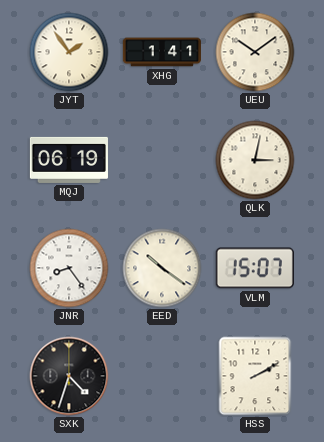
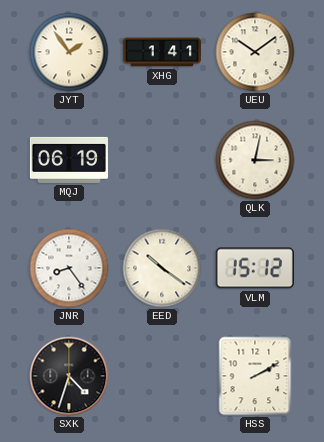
VLM: 15:07 -> 15:12
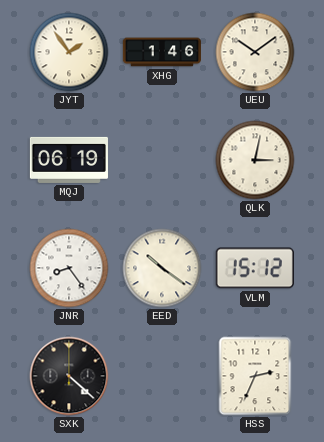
XHG: 1:41 -> 1:46
SXK: 4:33 -> 4:22
HSS: 2:10 -> 2:34
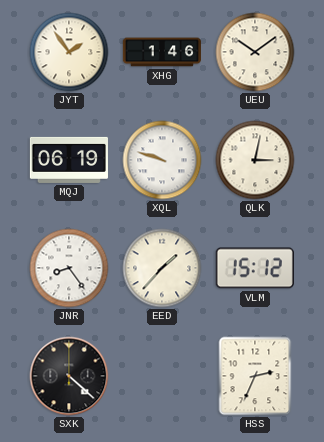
XQL: none -> 9:48
EED: 10:21 -> 1:37
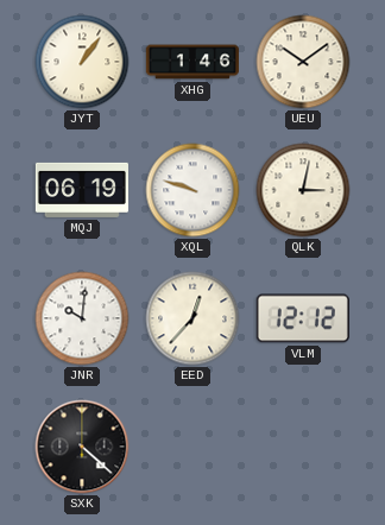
JYT: 1:54 -> 1:06
JNR: 8:24 -> 10:01
EED: 1:37 -> 12:37
VLM: 15:12 -> 12:12
HSS: 2:34 -> none
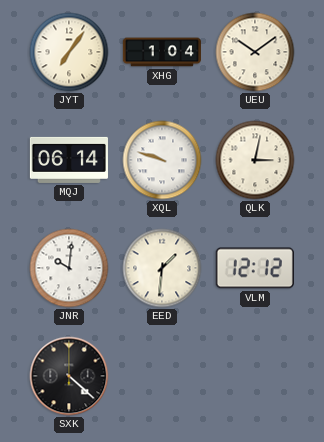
JYT: 1:06 -> 7:06
XHG: 1:46 -> 1:04
MQJ: 06:19 -> 06:14
EED: 12:37 -> 1:31
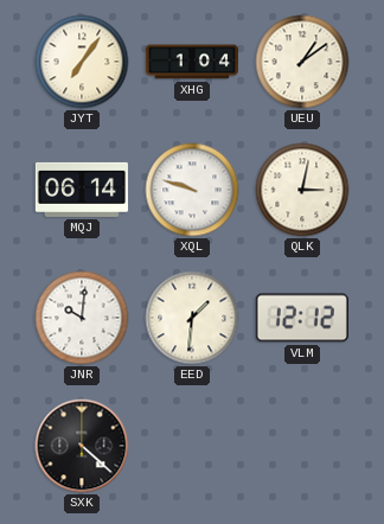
UEU: 10:09 -> 1:09
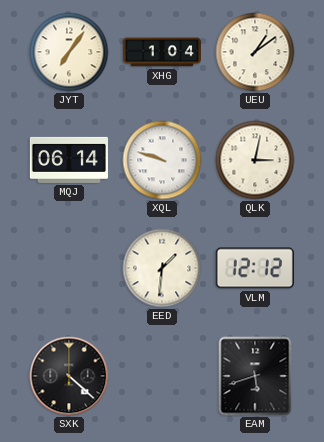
JNR: 10:01 -> none
EAM: none -> 5:42
